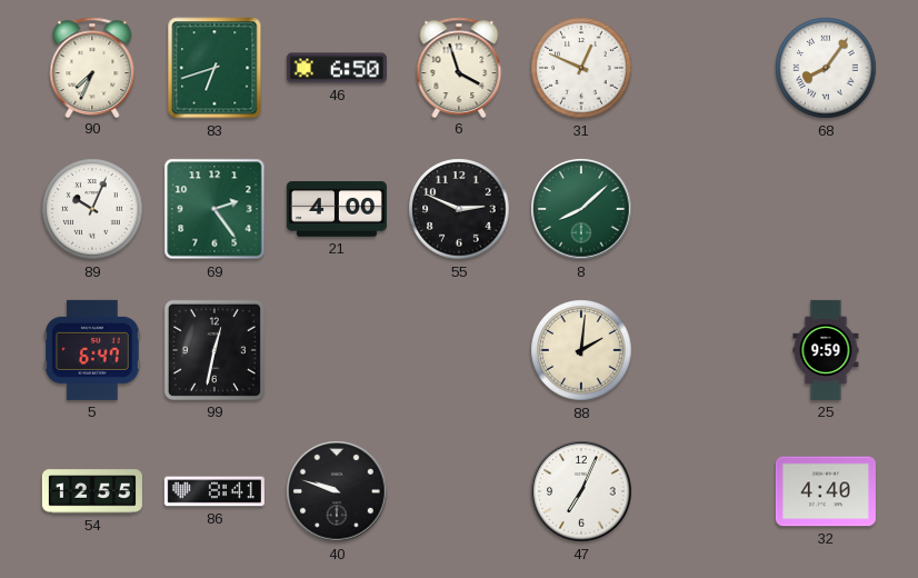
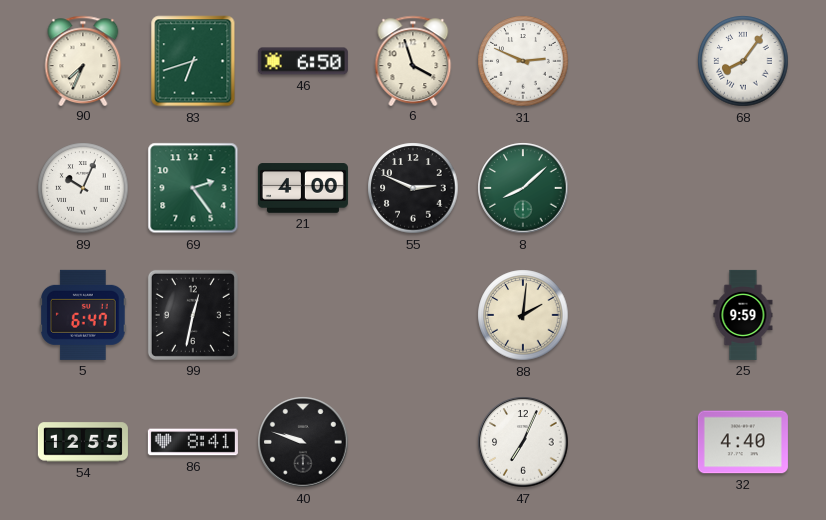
31: 12:49 -> 2:49
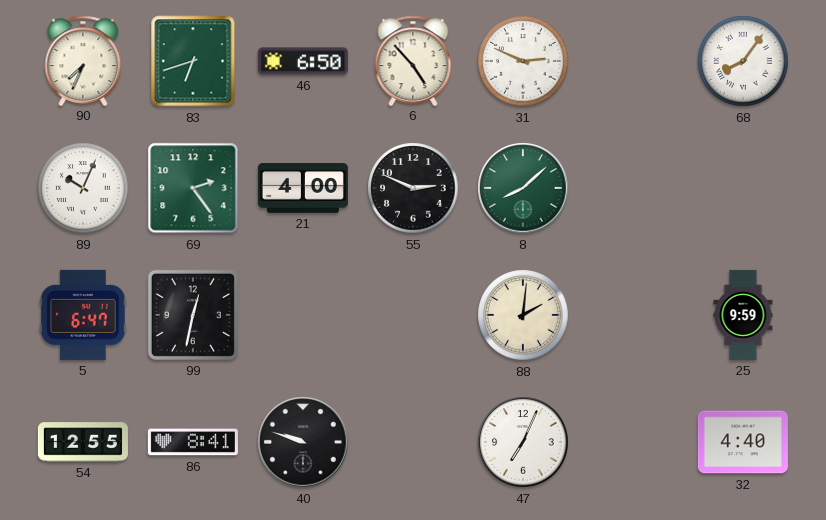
6: 3:57 -> 4:53
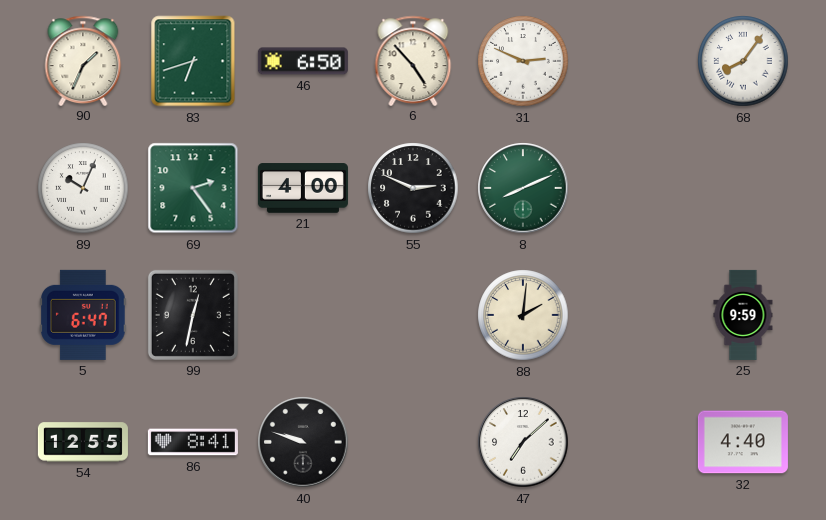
90: 7:34 -> 1:34
8: 8:08 -> 8:11
47: 7:04 -> 7:08
